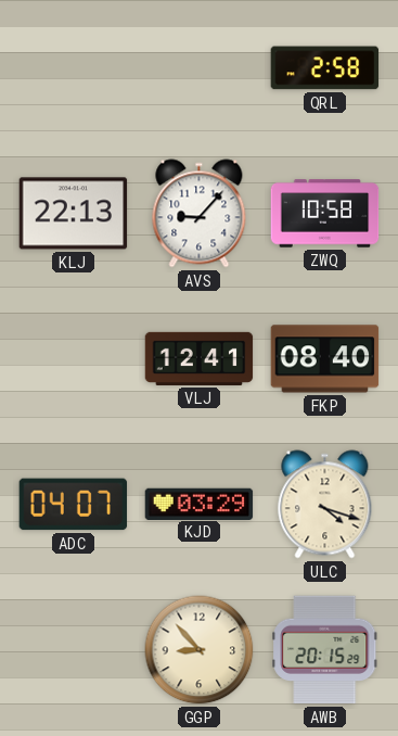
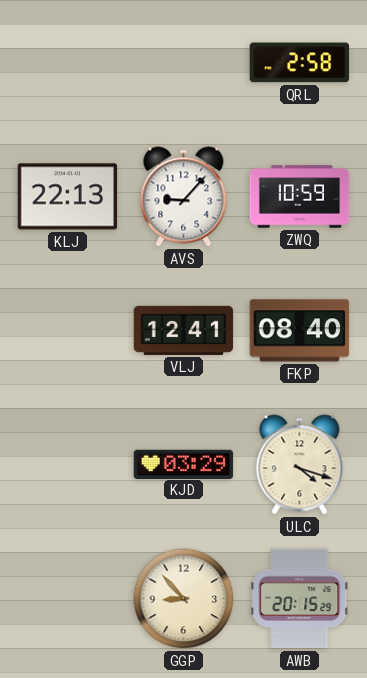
ZWQ: 10:58 -> 10:59
ADC: 04:07 -> none
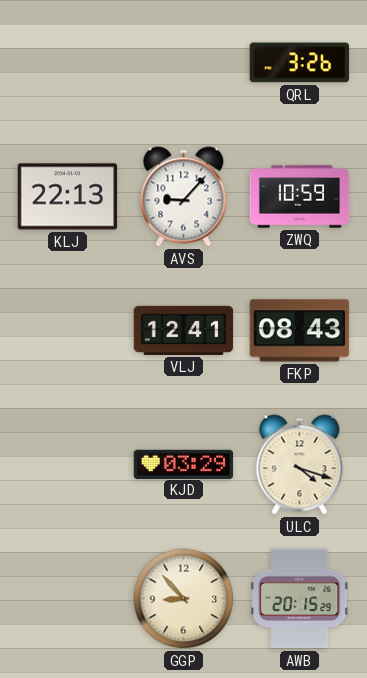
QRL: 2:58 -> 3:26
FKP: 08:40 -> 08:43
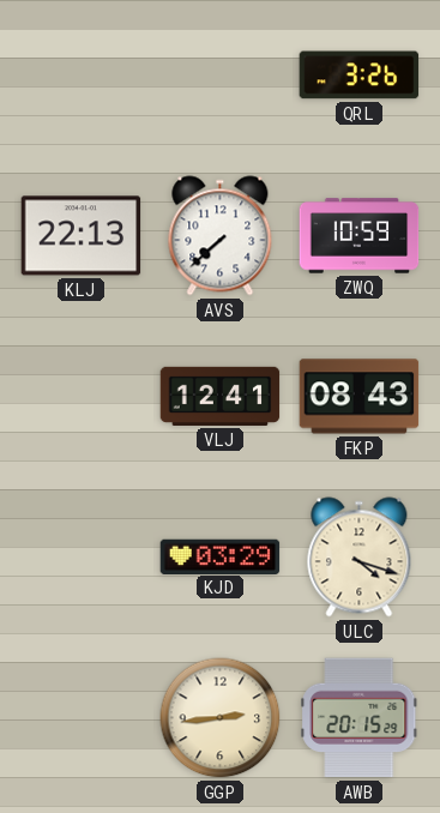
AVS: 9:07 -> 7:38
GGP: 8:53 -> 2:44
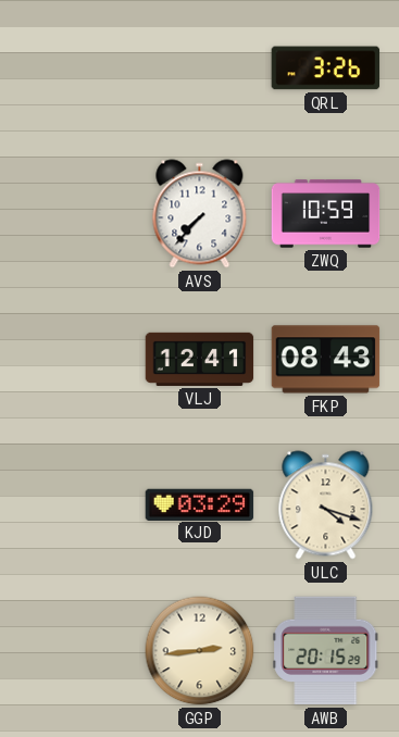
KLJ: 22:13 -> none
AVS: 7:38 -> 7:37
